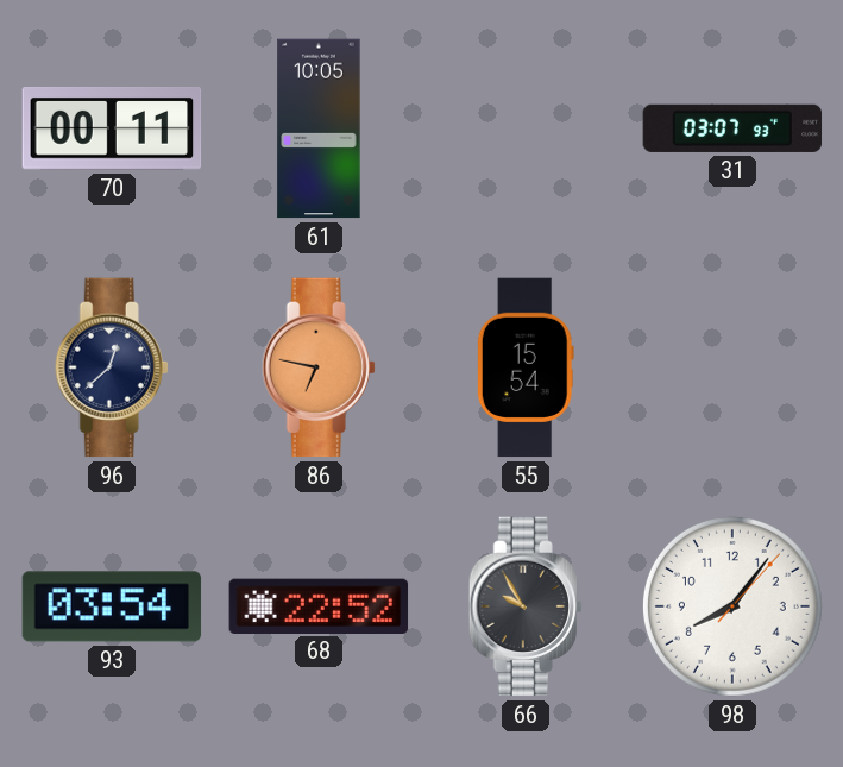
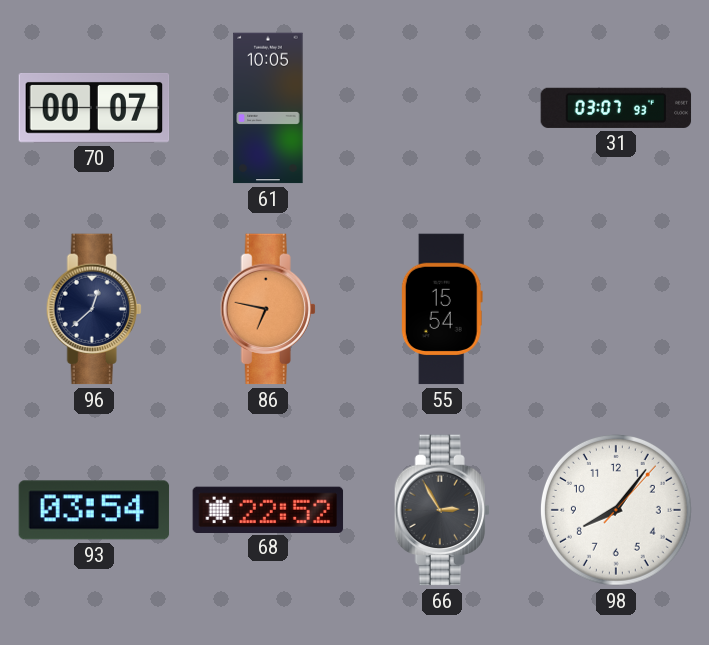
70: 00:11 -> 00:07
66: 9:55 -> 2:55
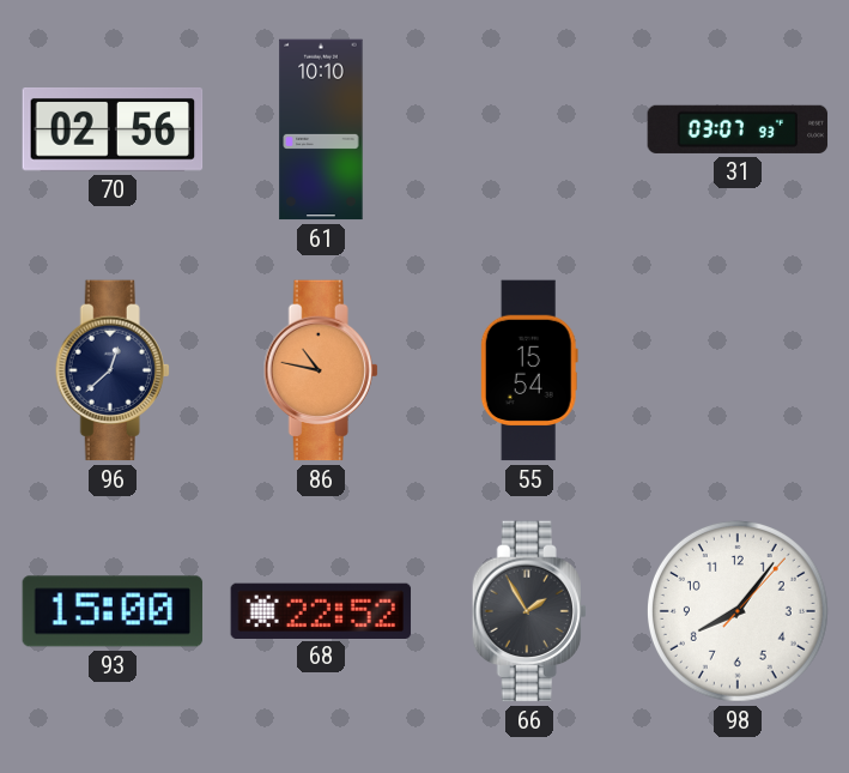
70: 00:07 -> 02:56
61: 10:05 -> 10:10
86: 6:47 -> 10:47
93: 03:54 -> 15:00
66: 2:55 -> 1:55
